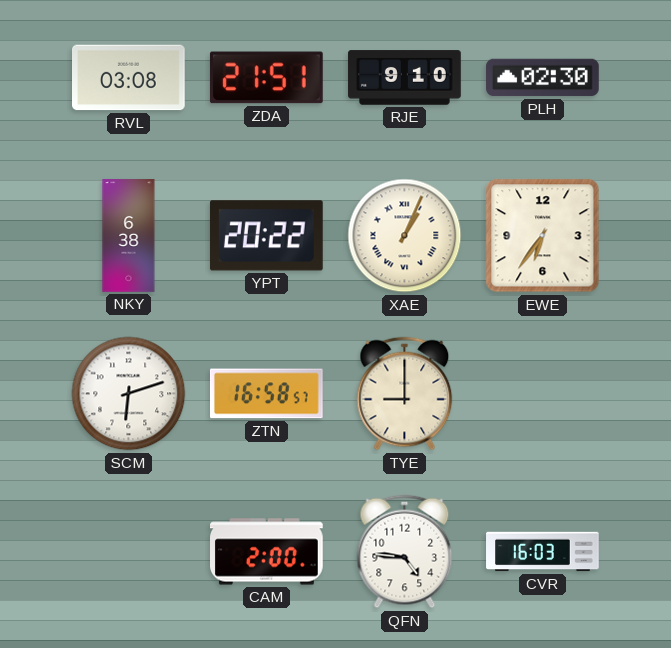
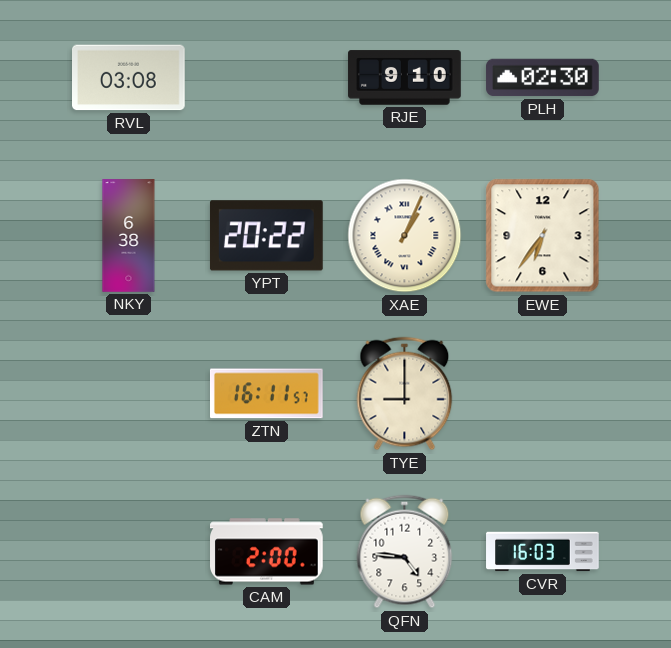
ZDA: 21:51 -> none
SCM: 6:12 -> none
ZTN: 16:58 -> 16:11
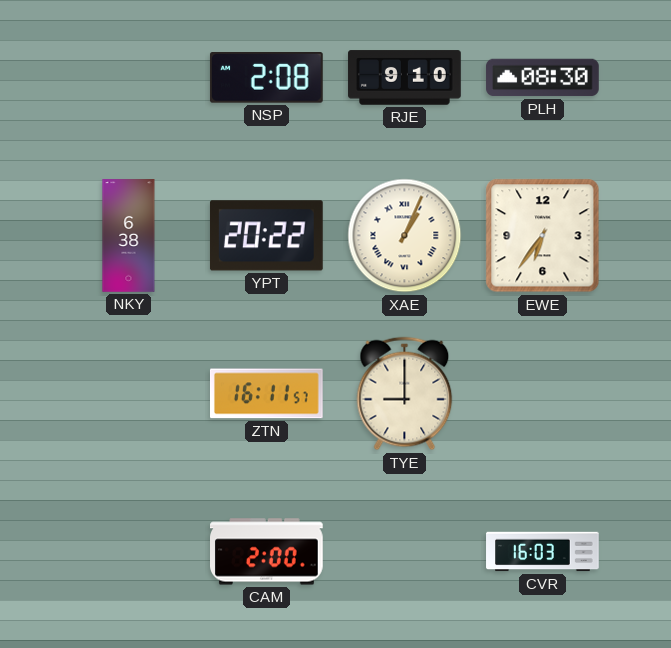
RVL: 03:08 -> none
NSP: none -> 2:08
PLH: 02:30 -> 08:30
QFN: 4:46 -> none
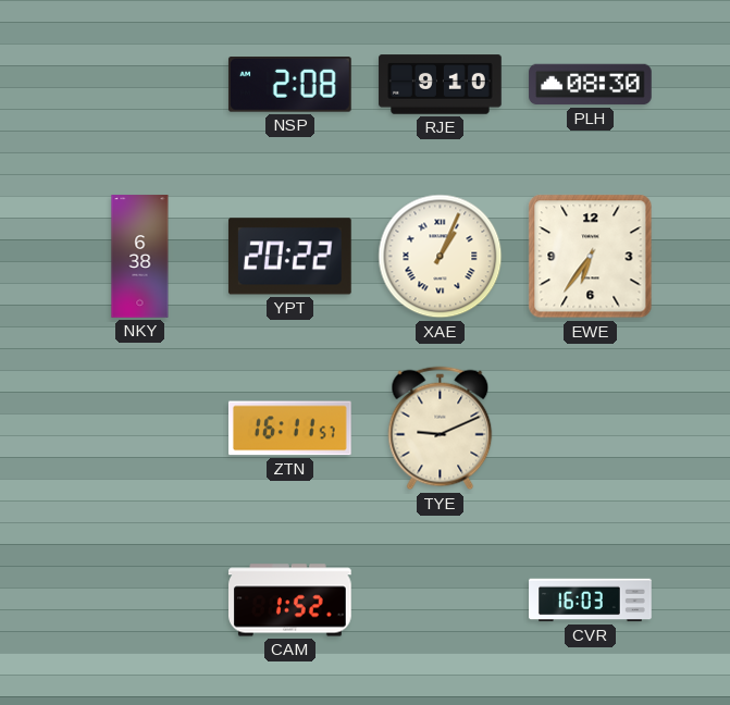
TYE: 9:00 -> 9:11
CAM: 2:00 -> 1:52
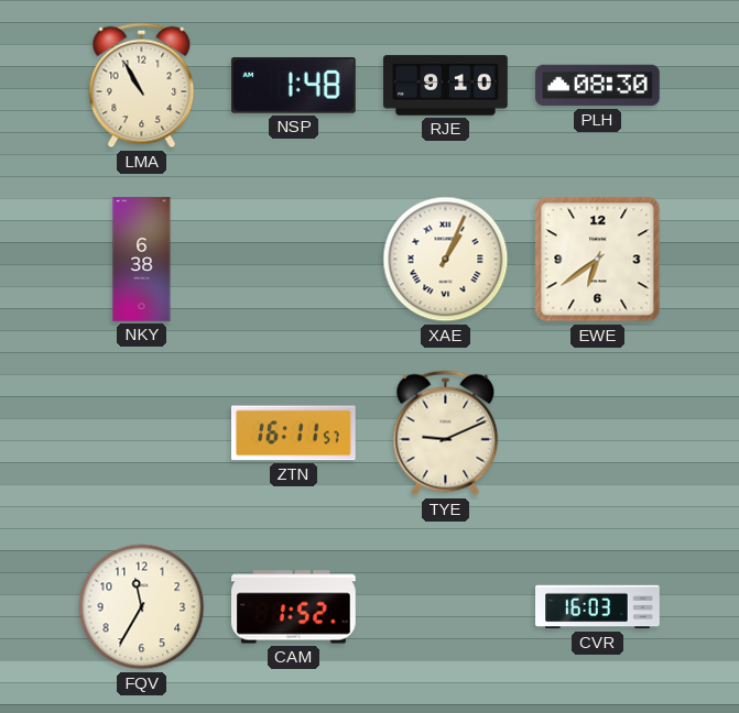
LMA: none -> 10:55
NSP: 2:08 -> 1:48
YPT: 20:22 -> none
EWE: 6:36 -> 6:39
FQV: none -> 11:35
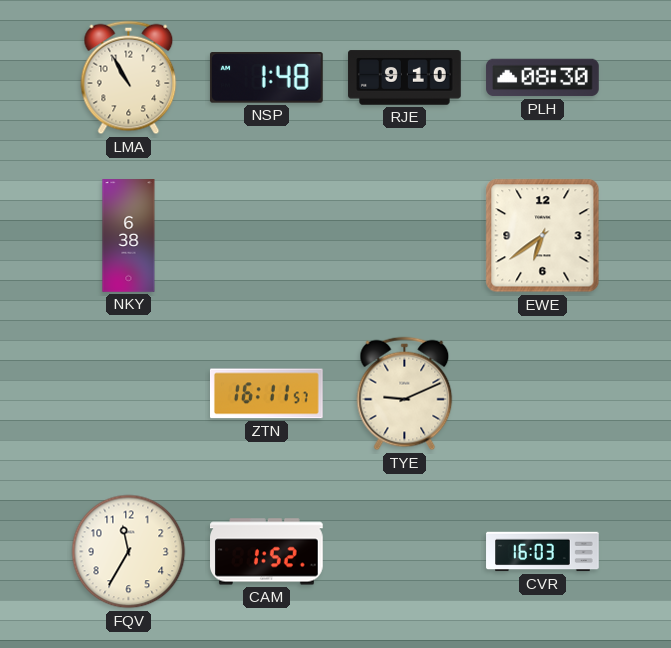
XAE: 1:04 -> none
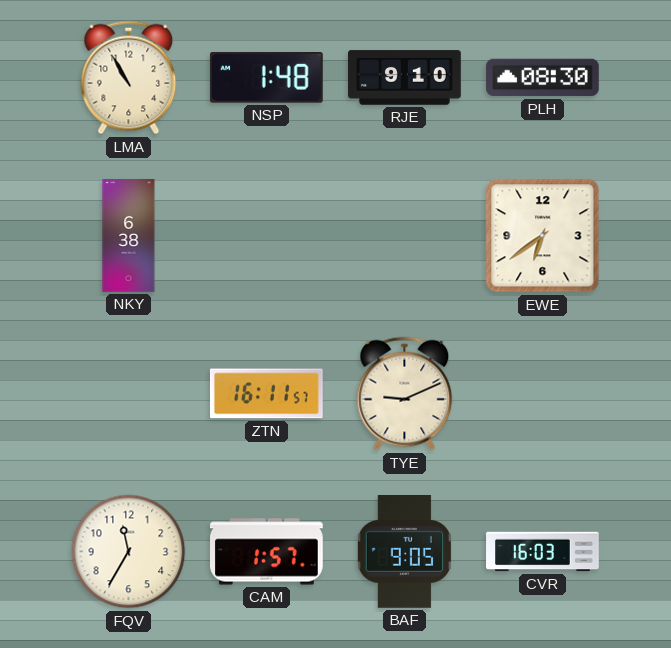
CAM: 1:52 -> 1:57
BAF: none -> 9:05
